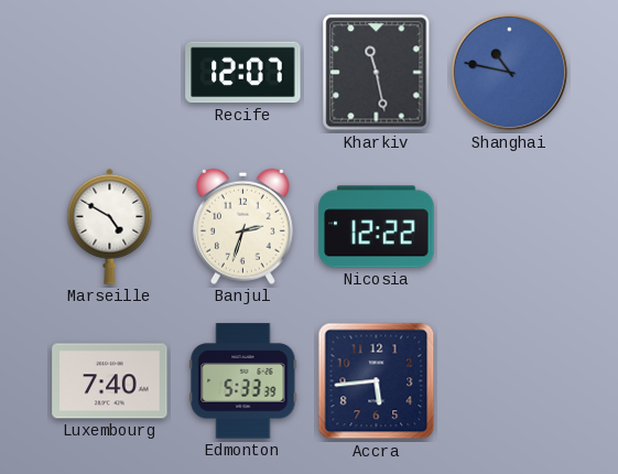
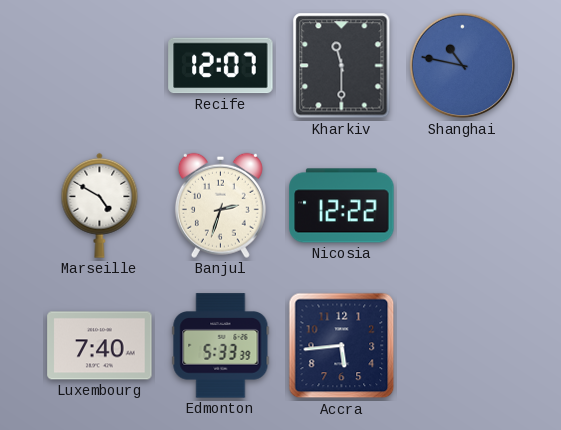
Kharkiv: 11:28 -> 11:30
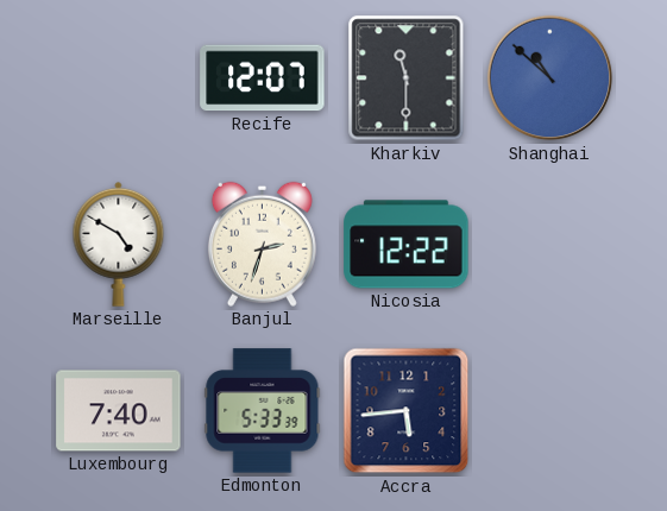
Shanghai: 10:47 -> 10:52
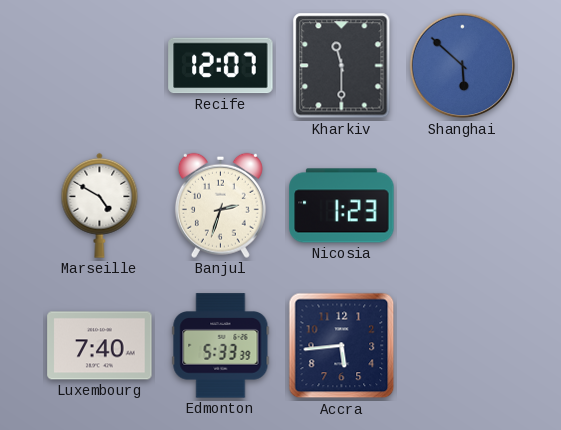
Shanghai: 10:52 -> 5:52
Nicosia: 12:22 -> 1:23
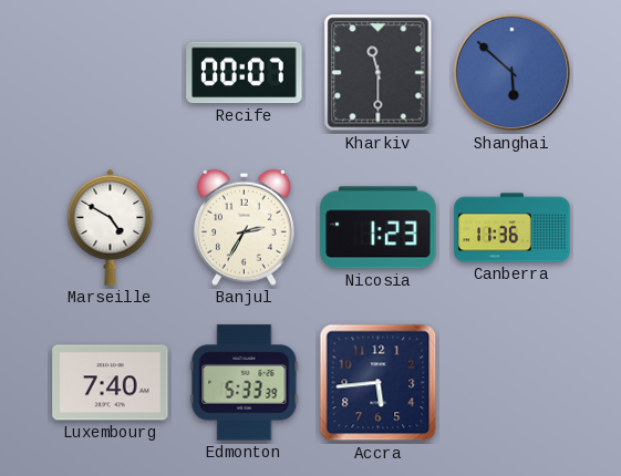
Recife: 12:07 -> 00:07
Banjul: 2:33 -> 2:35
Canberra: none -> 11:36
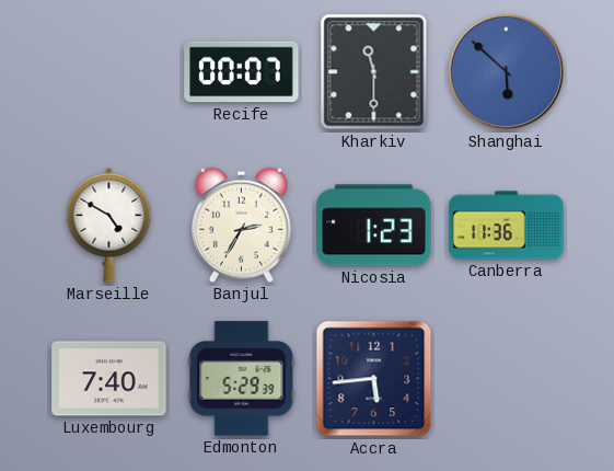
Edmonton: 5:33 -> 5:29
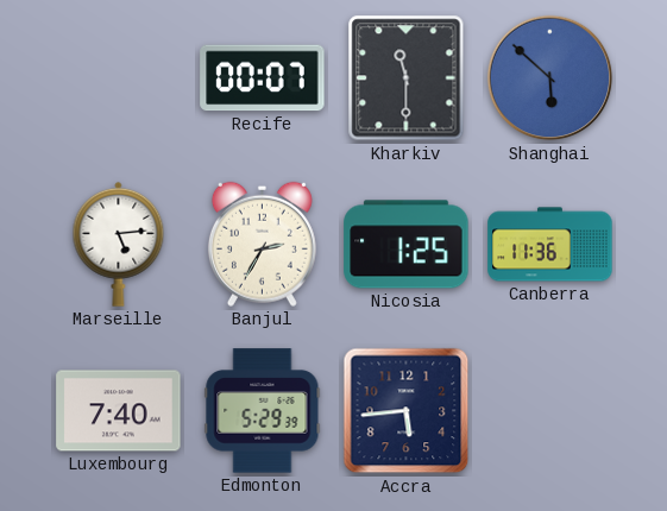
Marseille: 4:50 -> 5:14
Nicosia: 1:23 -> 1:25
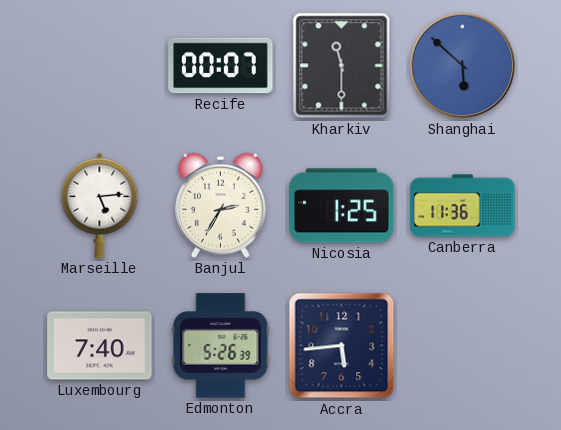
Edmonton: 5:29 -> 5:26
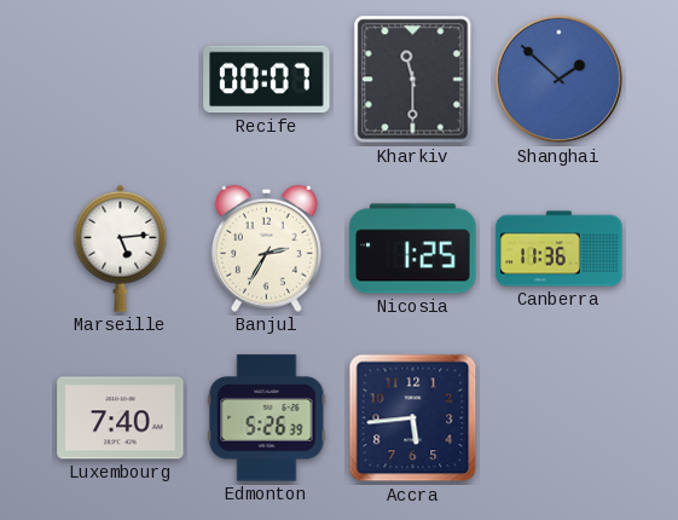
Shanghai: 5:52 -> 1:52
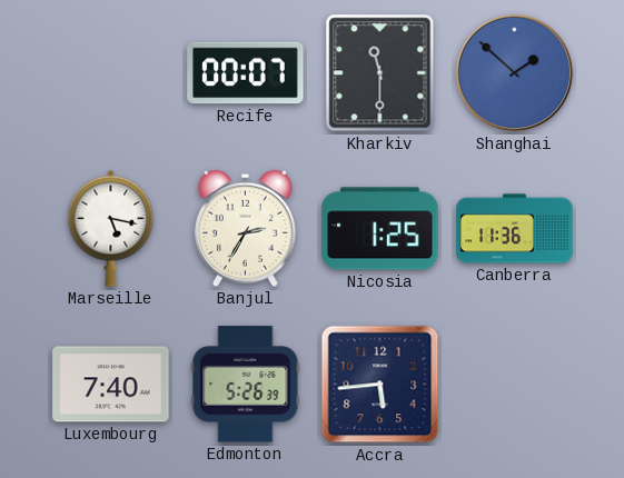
Marseille: 5:14 -> 5:17
